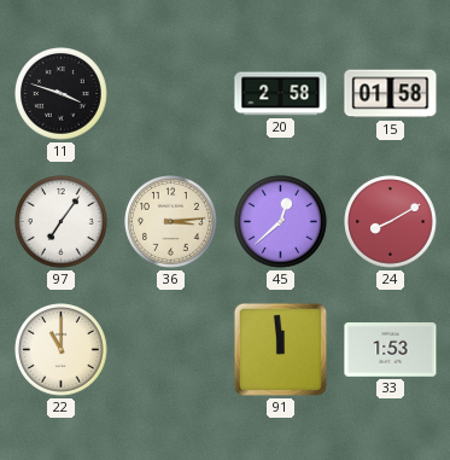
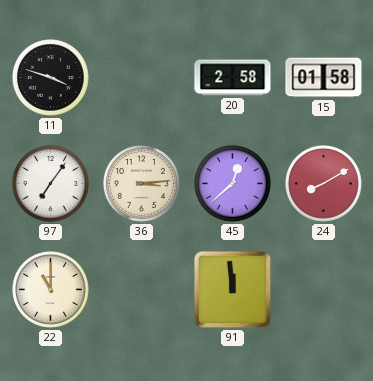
33: 1:53 -> none
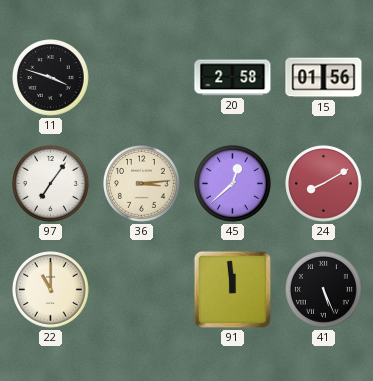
15: 01:58 -> 01:56
41: none -> 5:26
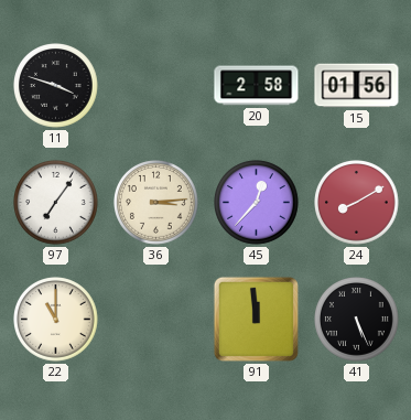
45: 12:38 -> 12:37
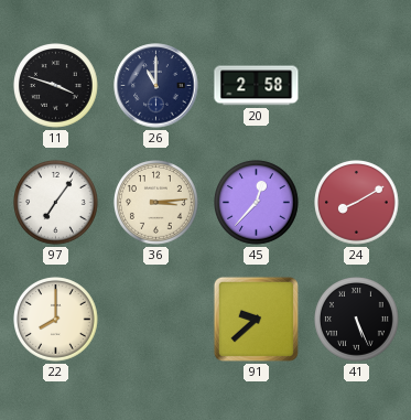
26: none -> 11:00
15: 01:56 -> none
22: 11:00 -> 8:00
91: 11:59 -> 9:38
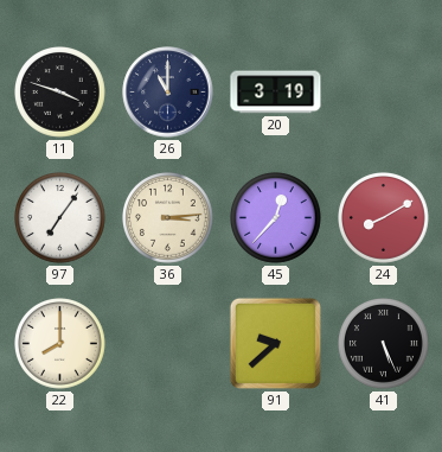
20: 2:58 -> 3:19
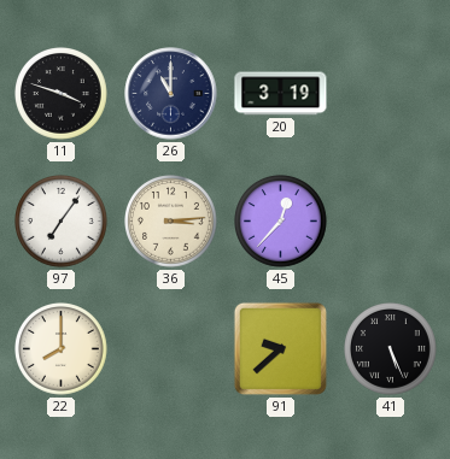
24: 8:10 -> none
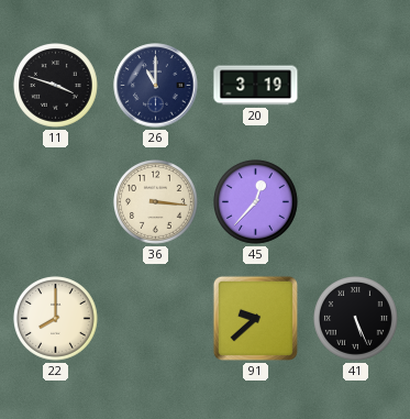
97: 7:06 -> none
36: 3:14 -> 3:16
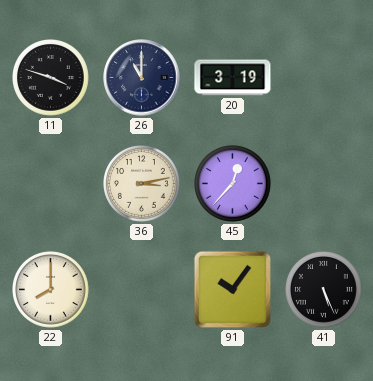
36: 3:16 -> 3:13
91: 9:38 -> 10:06
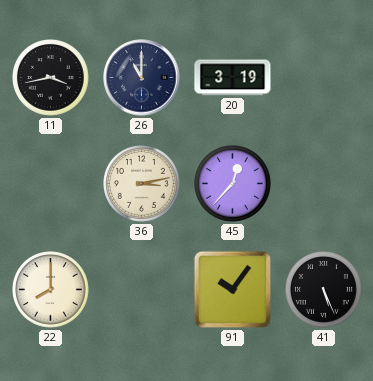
11: 3:48 -> 3:43
